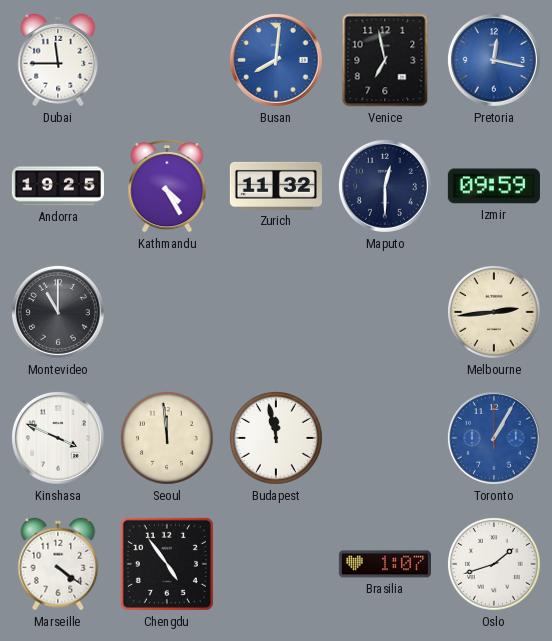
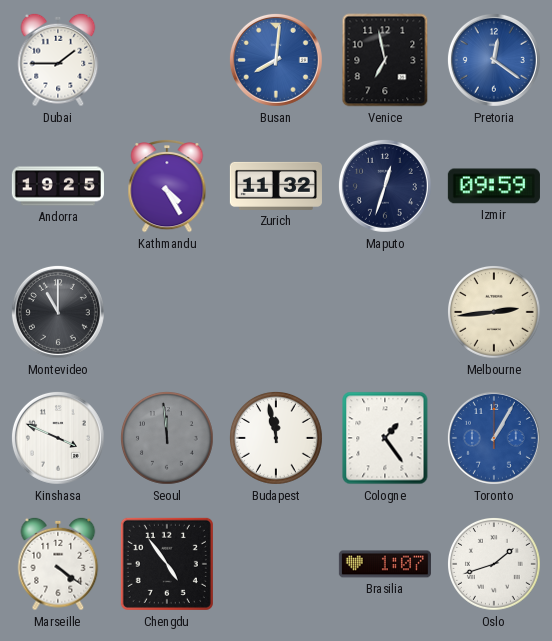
Dubai: 11:45 -> 1:45
Pretoria: 12:17 -> 12:21
Maputo: 12:30 -> 12:33
Seoul dial: cream -> grey
Cologne: none -> 1:24
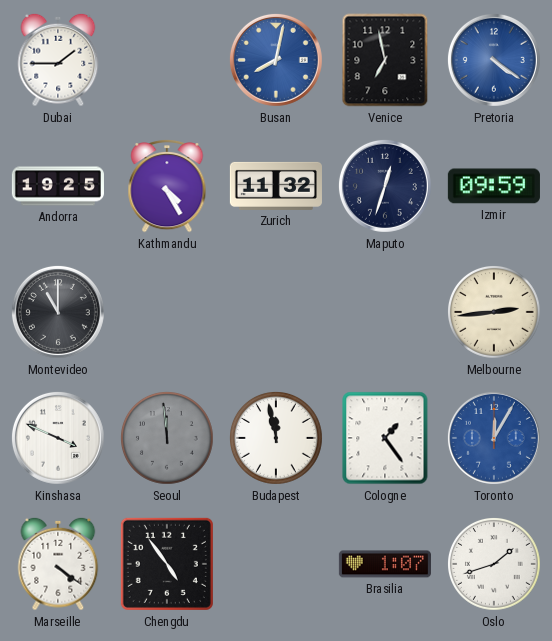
Busan: 8:01 -> 8:02
Pretoria: 12:21 -> 4:21
Toronto: 1:05 -> 12:05
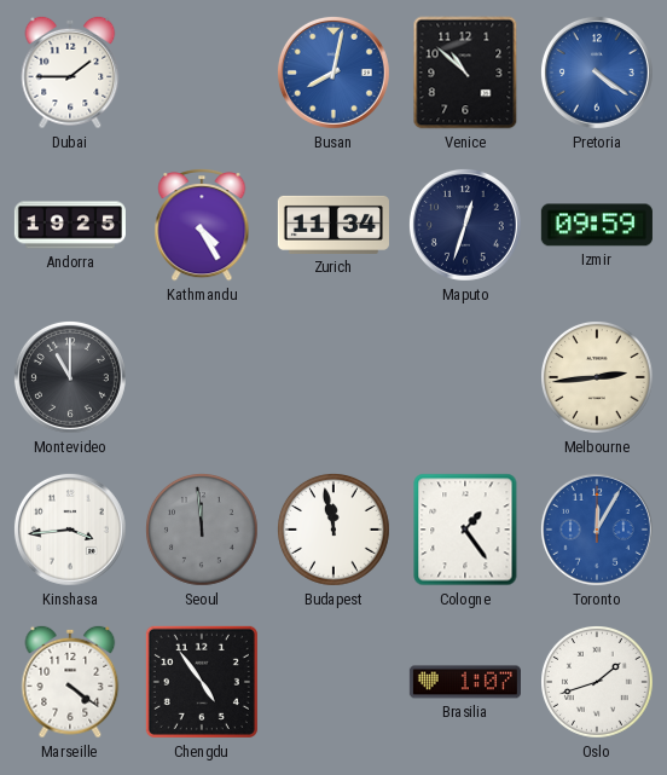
Venice: 6:58 -> 10:52
Zurich: 11:32 -> 11:34
Kinshasa: 3:49 -> 3:44
